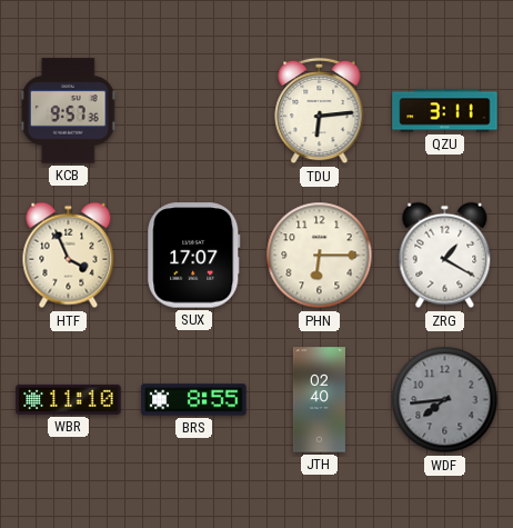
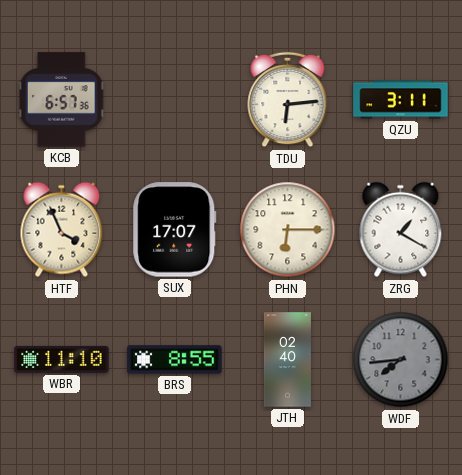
KCB: 9:57 -> 6:57
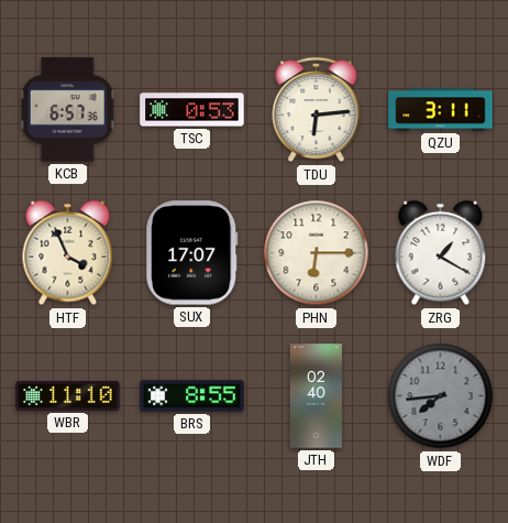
TSC: none -> 0:53
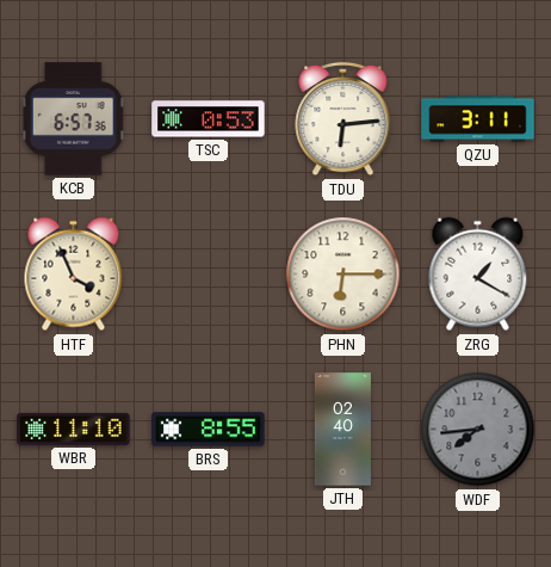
SUX: 17:07 -> none
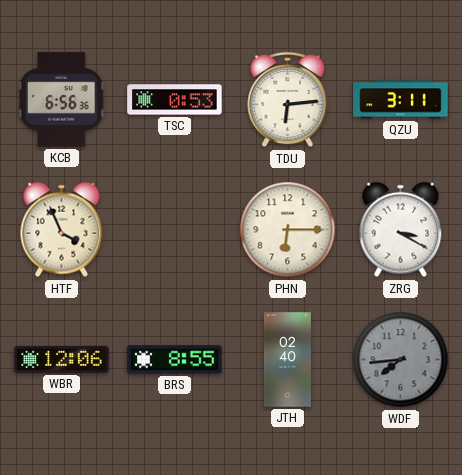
KCB: 6:57 -> 6:56
ZRG: 1:20 -> 3:20
WBR: 11:10 -> 12:06
